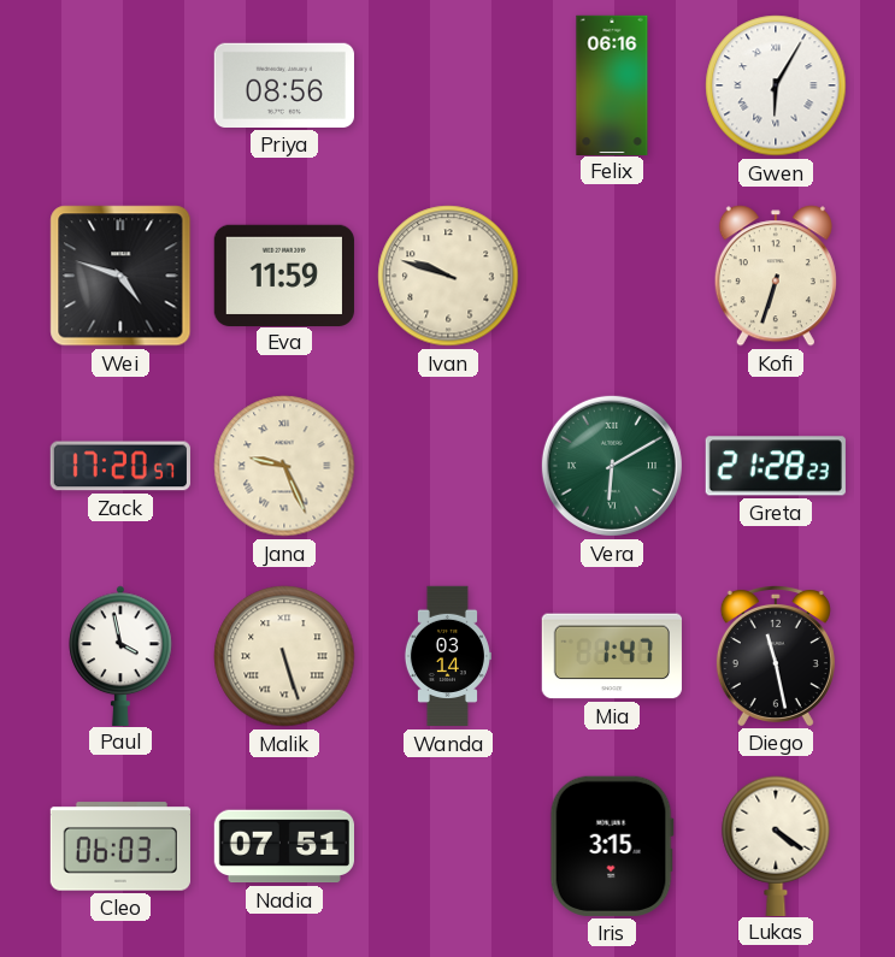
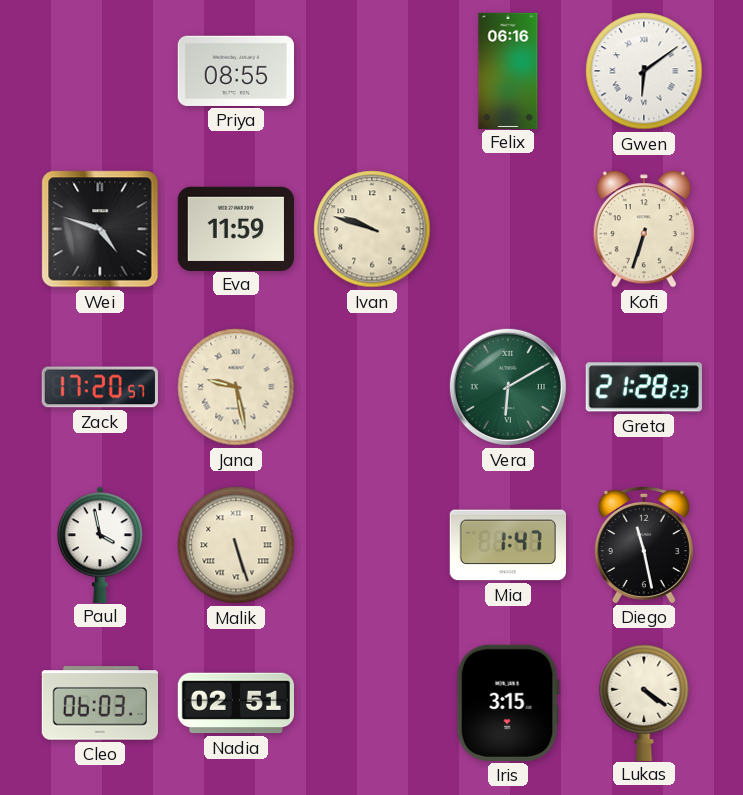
Priya: 08:56 -> 08:55
Gwen: 6:05 -> 6:09
Jana: 9:26 -> 9:28
Wanda: 03:14 -> none
Nadia: 07:51 -> 02:51
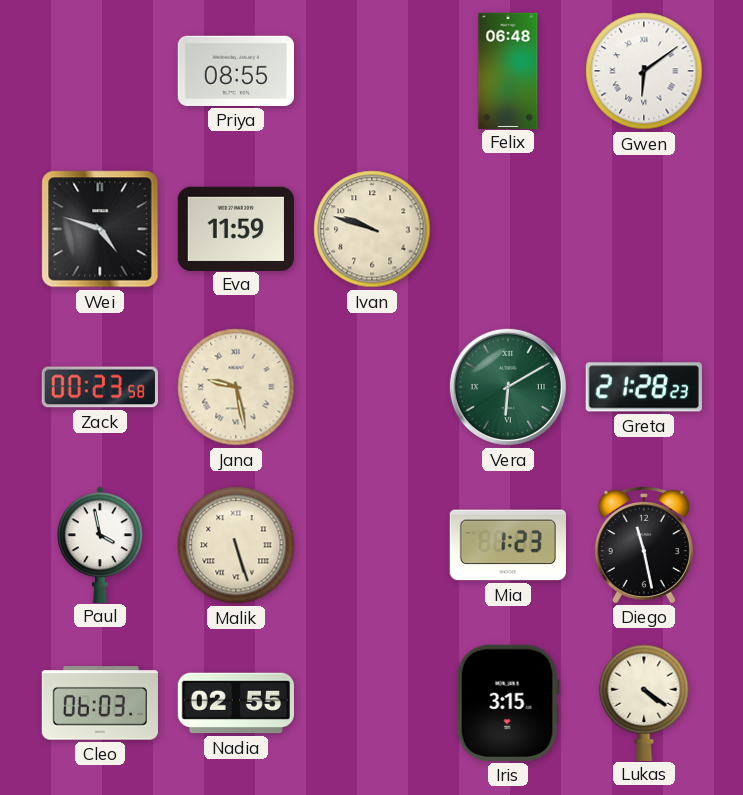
Felix: 06:16 -> 06:48
Kofi: 6:33 -> none
Zack: 17:20 -> 00:23
Mia: 1:47 -> 1:23
Nadia: 02:51 -> 02:55
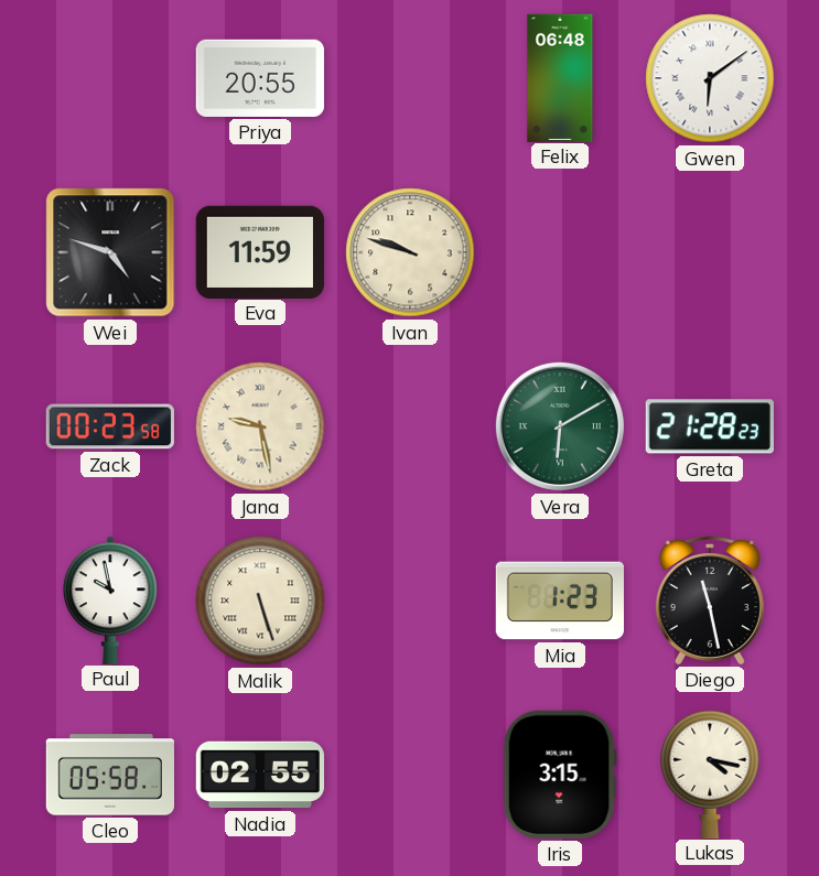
Priya: 08:55 -> 20:55
Paul: 3:58 -> 9:58
Cleo: 06:03 -> 05:58
Lukas: 4:21 -> 4:17
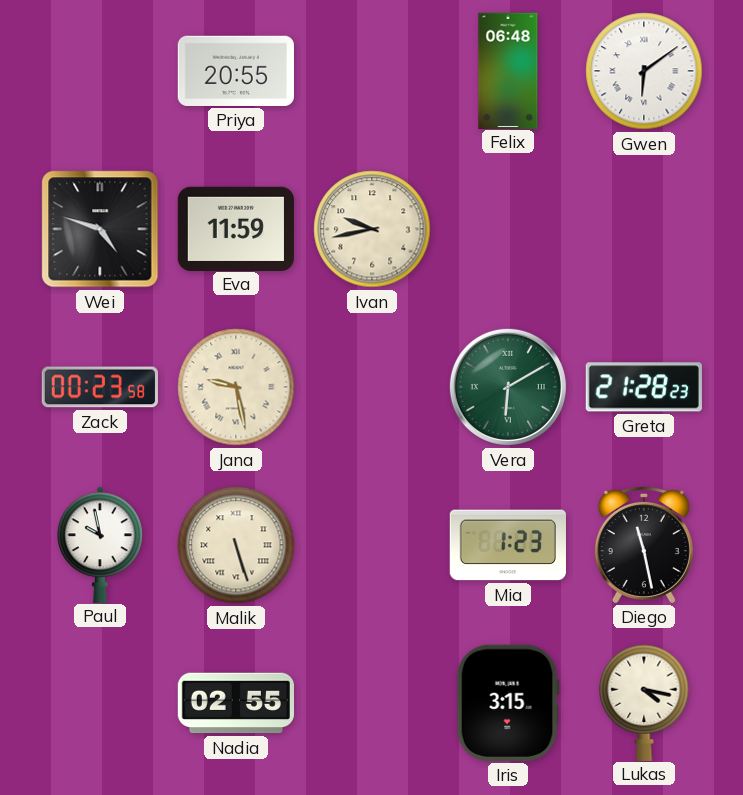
Ivan: 9:48 -> 9:43
Cleo: 05:58 -> none
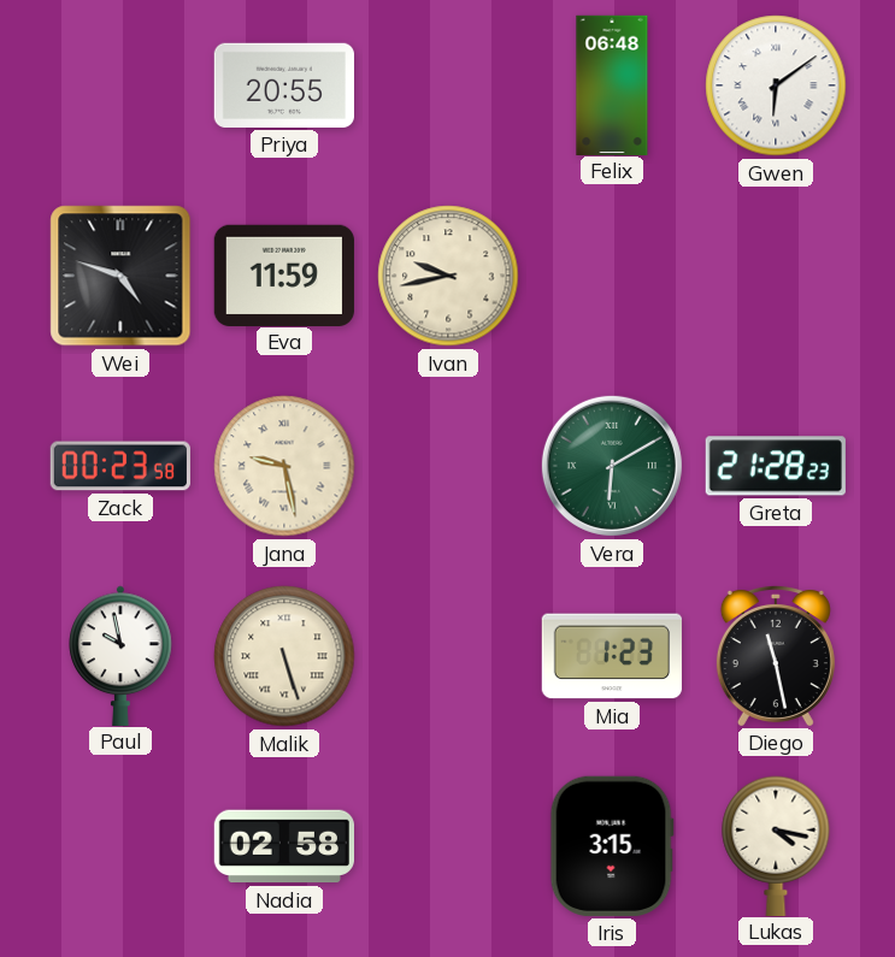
Nadia: 02:55 -> 02:58
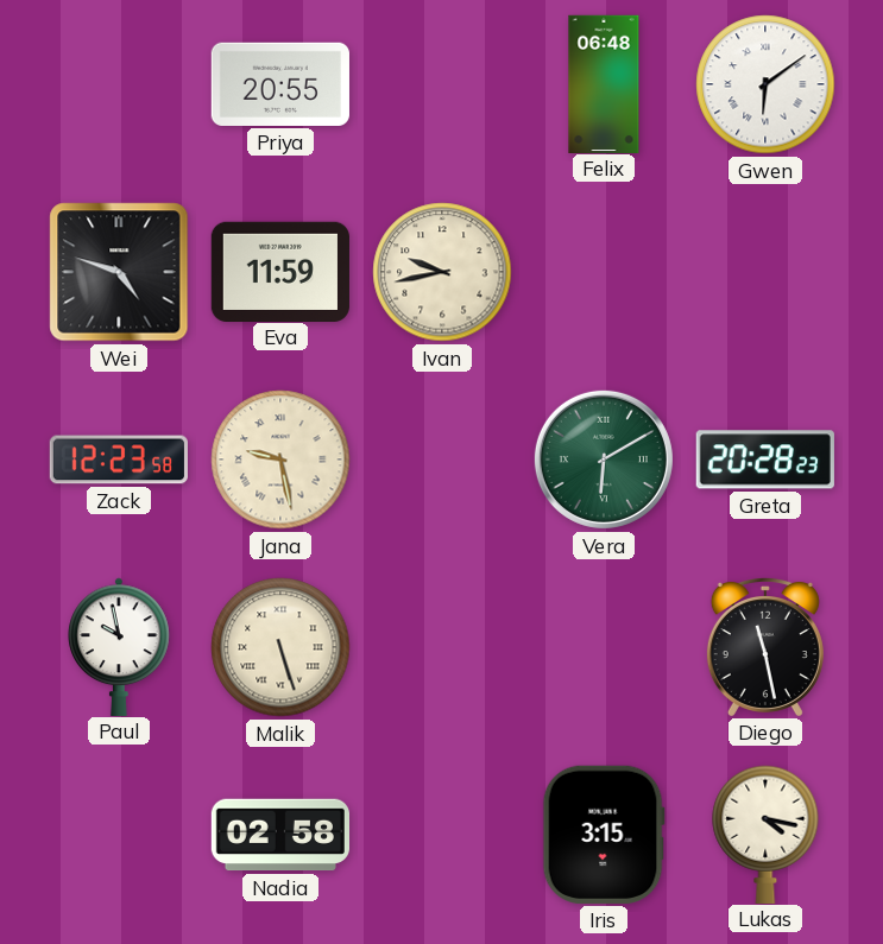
Zack: 00:23 -> 12:23
Greta: 21:28 -> 20:28
Mia: 1:23 -> none
